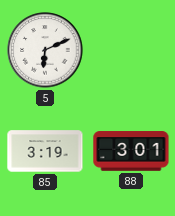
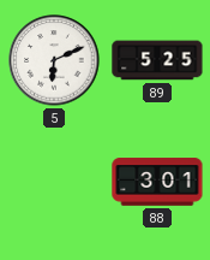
89: none -> 5:25
85: 3:19 -> none
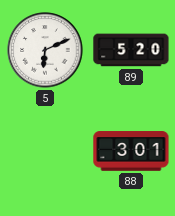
89: 5:25 -> 5:20
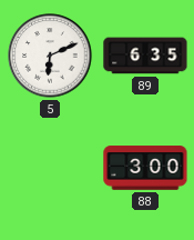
89: 5:20 -> 6:35
88: 3:01 -> 3:00
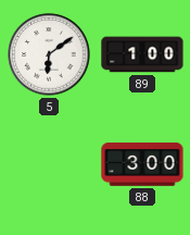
5: 6:11 -> 6:09
89: 6:35 -> 1:00
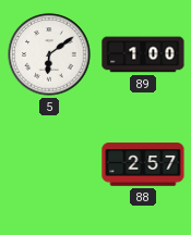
88: 3:00 -> 2:57
